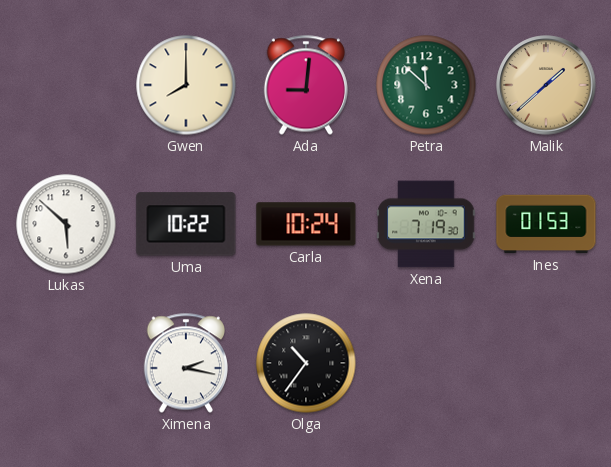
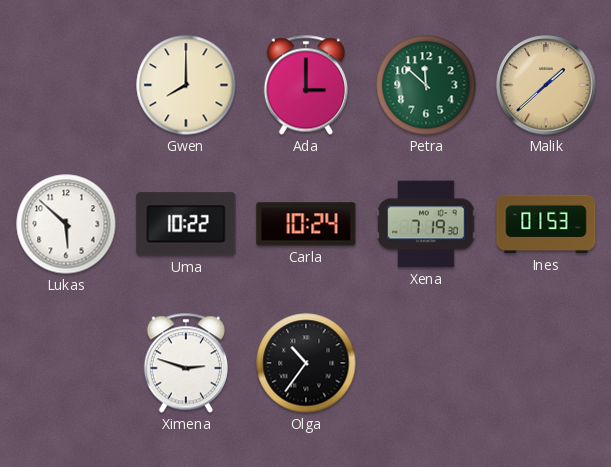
Ada: 9:01 -> 3:00
Ximena: 2:17 -> 2:48
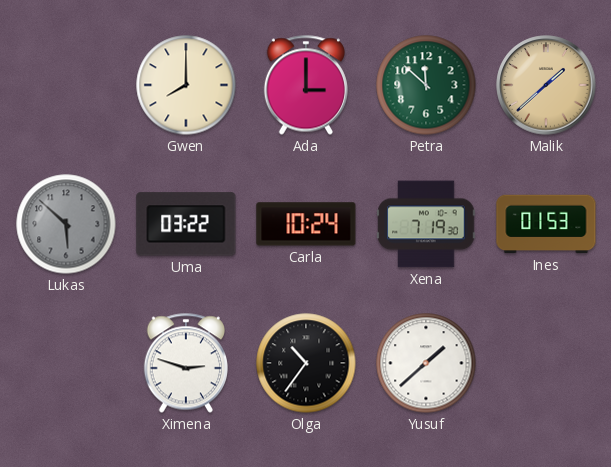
Lukas dial: white -> grey
Uma: 10:22 -> 03:22
Yusuf: none -> 1:38
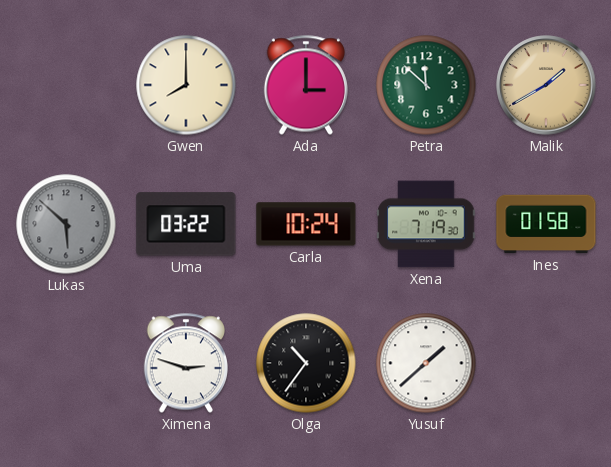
Malik: 1:38 -> 1:40
Ines: 01:53 -> 01:58
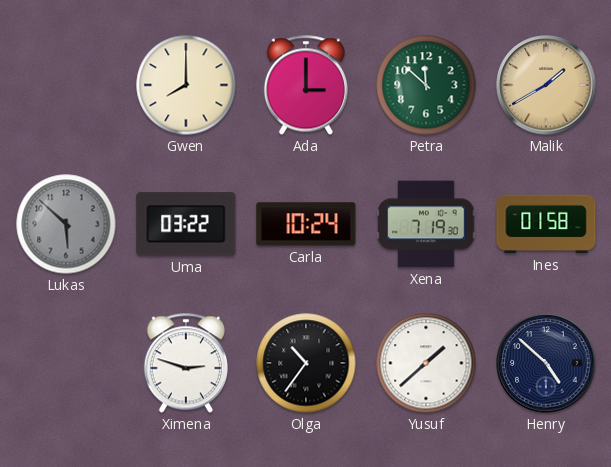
Henry: none -> 4:52
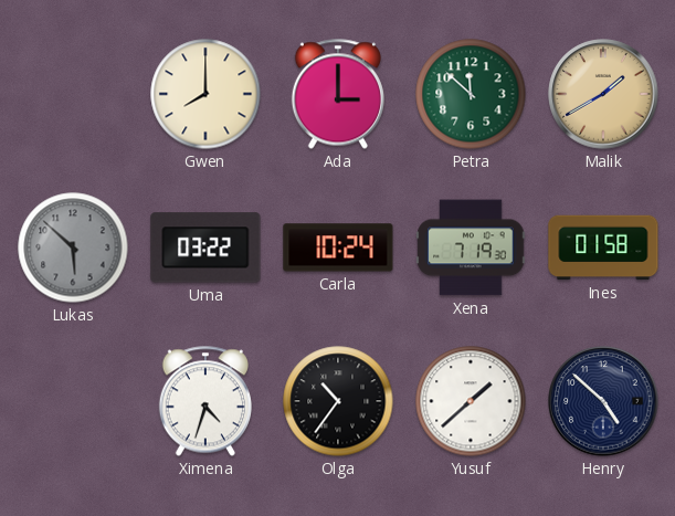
Ximena: 2:48 -> 4:33
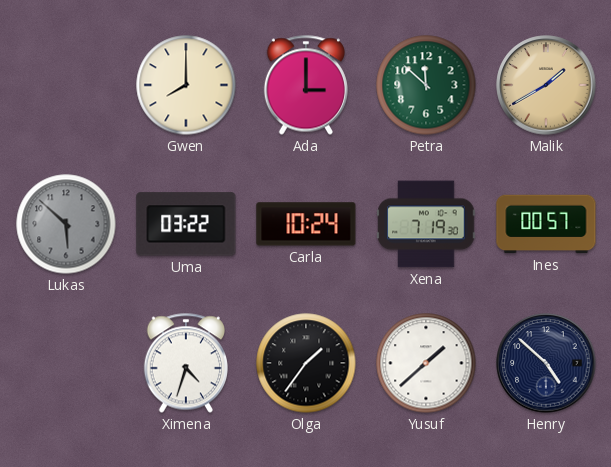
Ines: 01:58 -> 00:57
Olga: 10:36 -> 1:36
